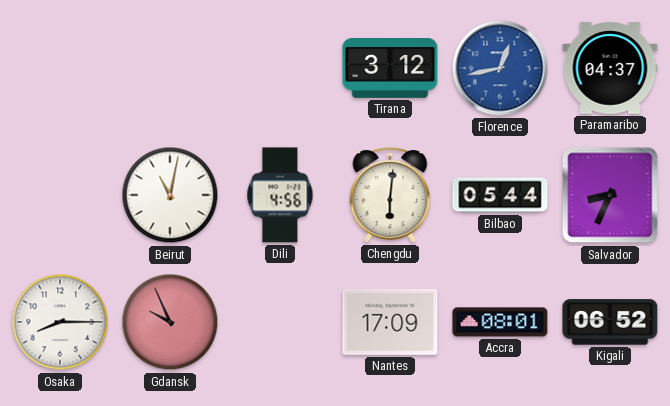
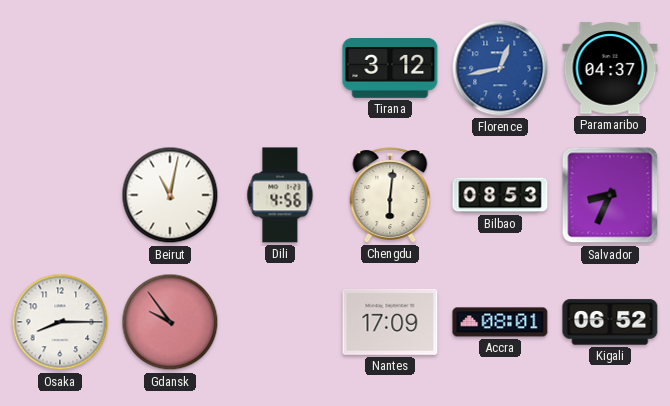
Bilbao: 05:44 -> 08:53
Gdansk: 9:56 -> 9:54
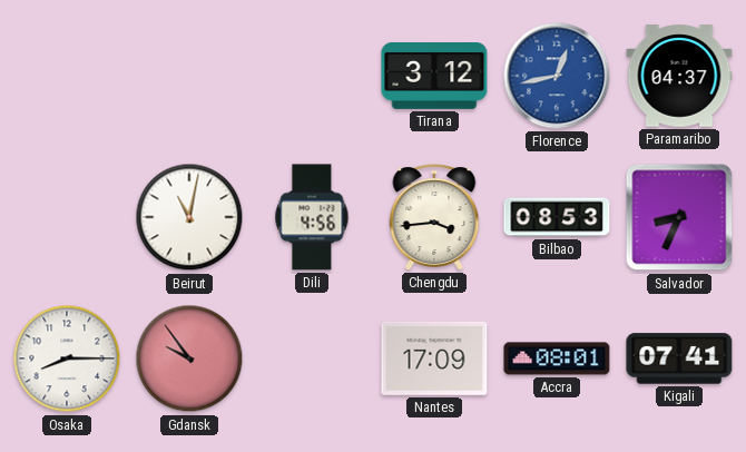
Chengdu: 6:01 -> 3:44
Kigali: 06:52 -> 07:41
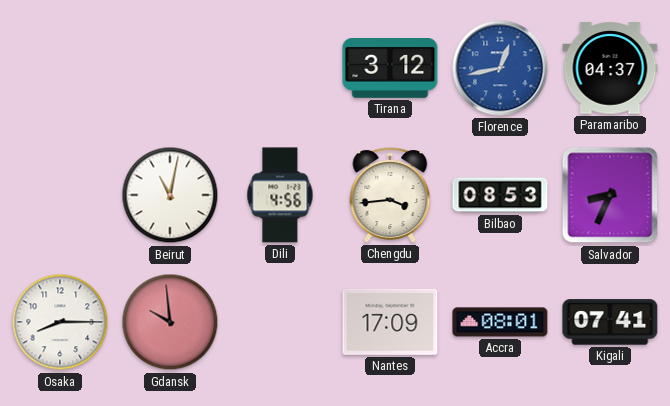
Gdansk: 9:54 -> 9:59
